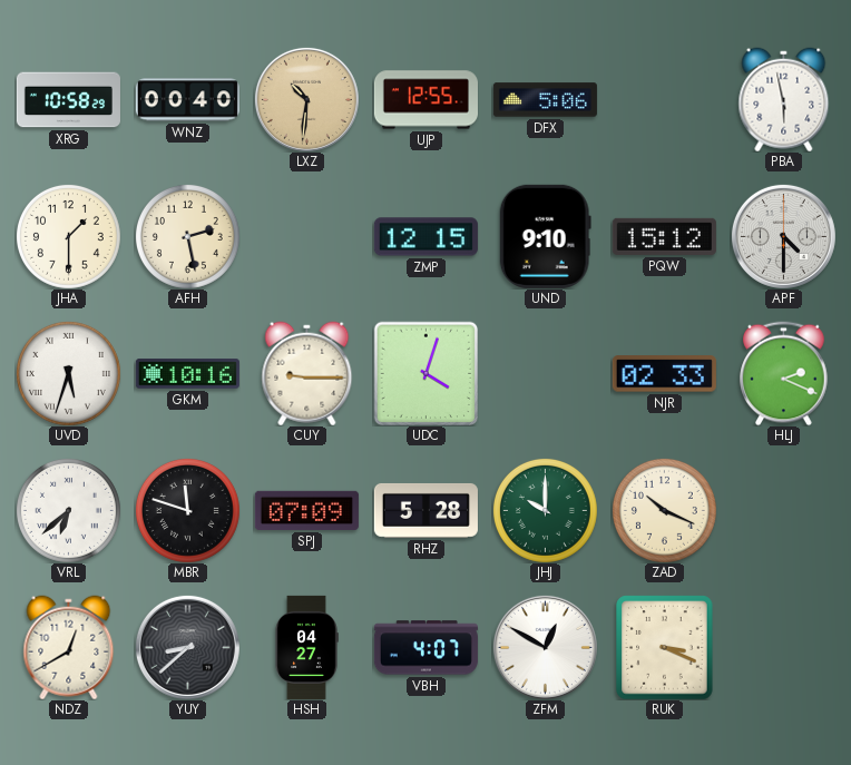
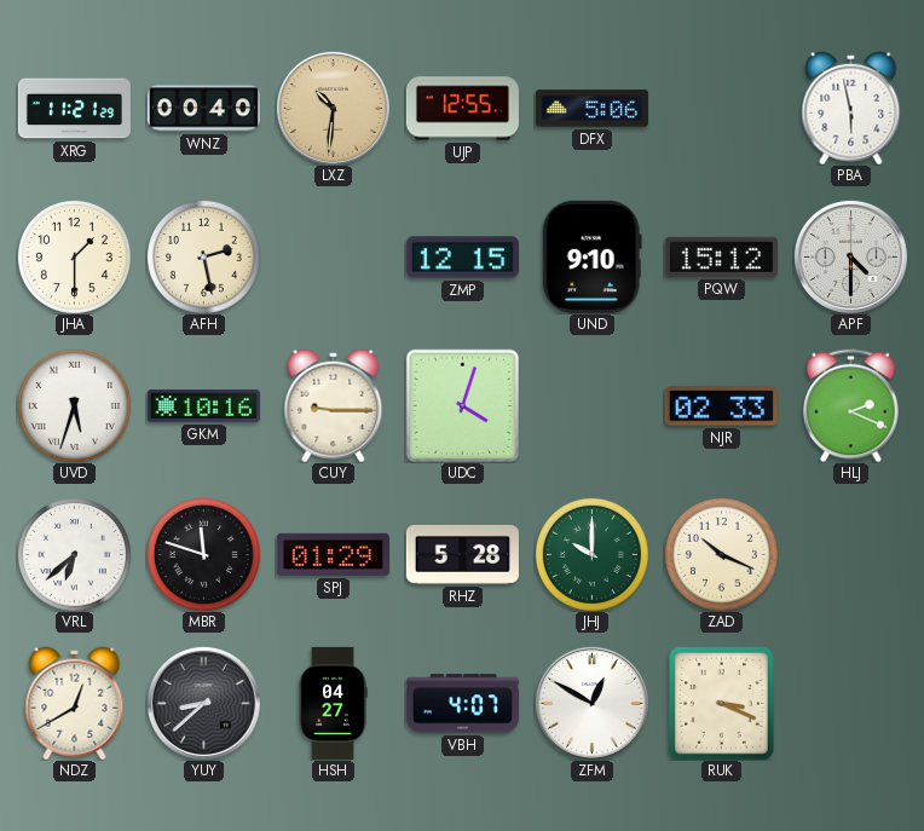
XRG: 10:58 -> 11:21
SPJ: 07:09 -> 01:29
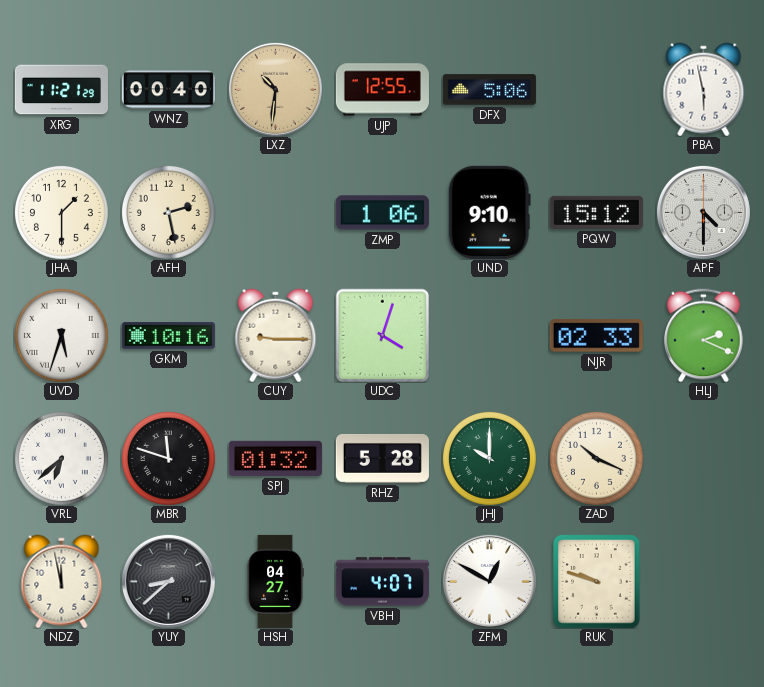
ZMP: 12:15 -> 1:06
SPJ: 01:29 -> 01:32
NDZ: 12:40 -> 11:58
RUK: 3:19 -> 9:48
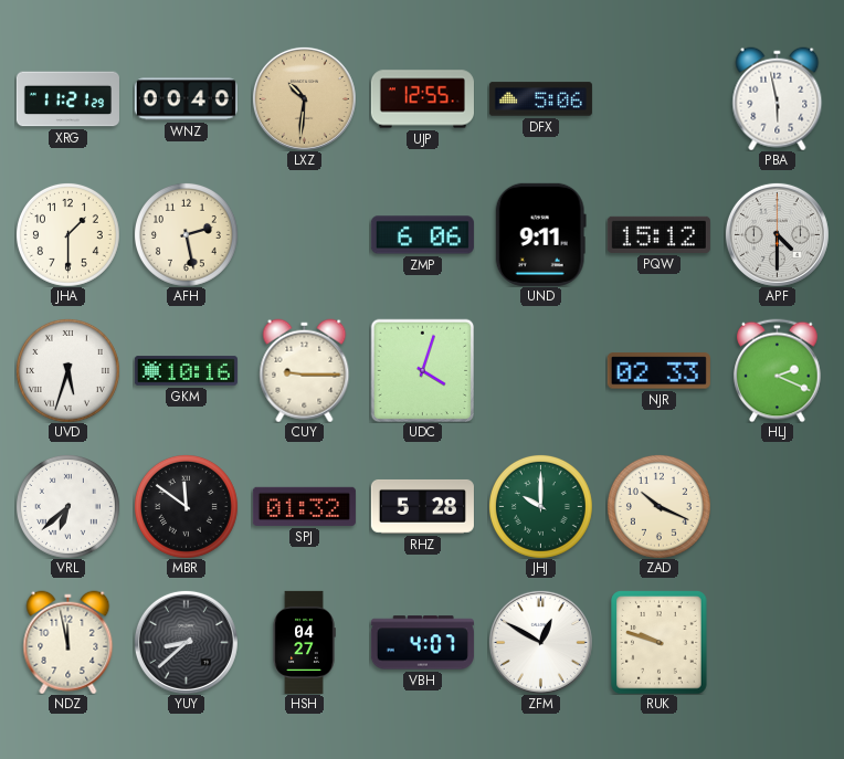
ZMP: 1:06 -> 6:06
UND: 9:10 -> 9:11
MBR: 11:48 -> 11:51
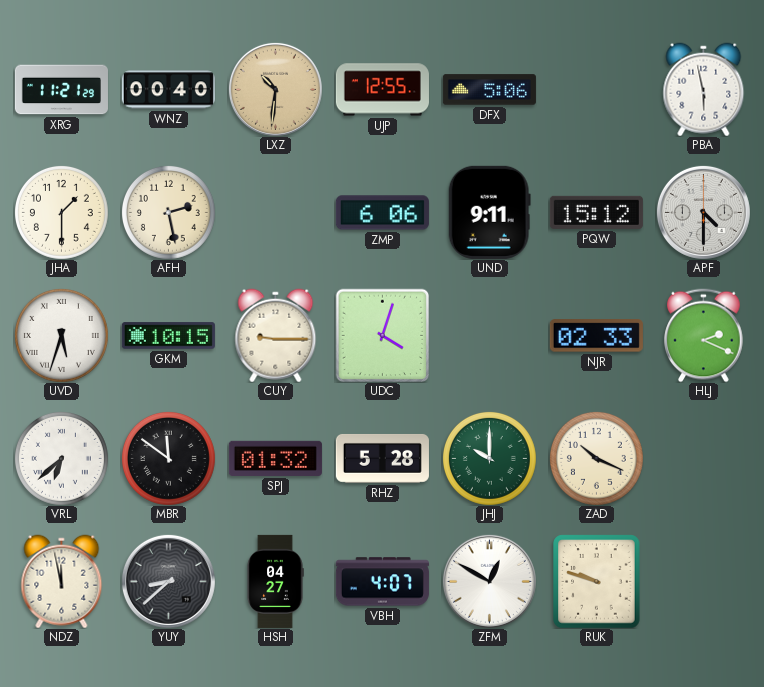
GKM: 10:16 -> 10:15
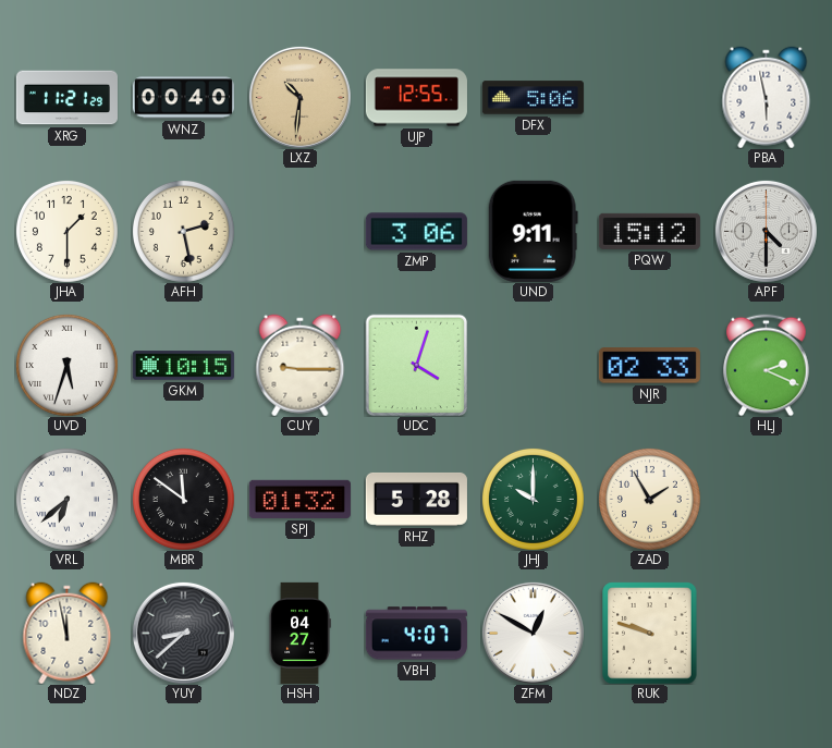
ZMP: 6:06 -> 3:06
ZAD: 10:19 -> 1:55
